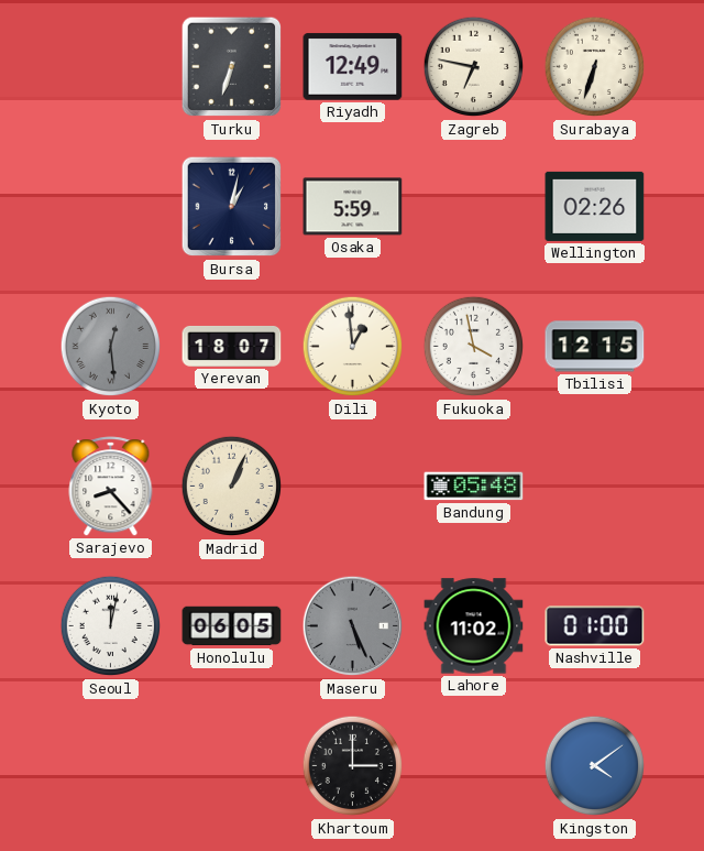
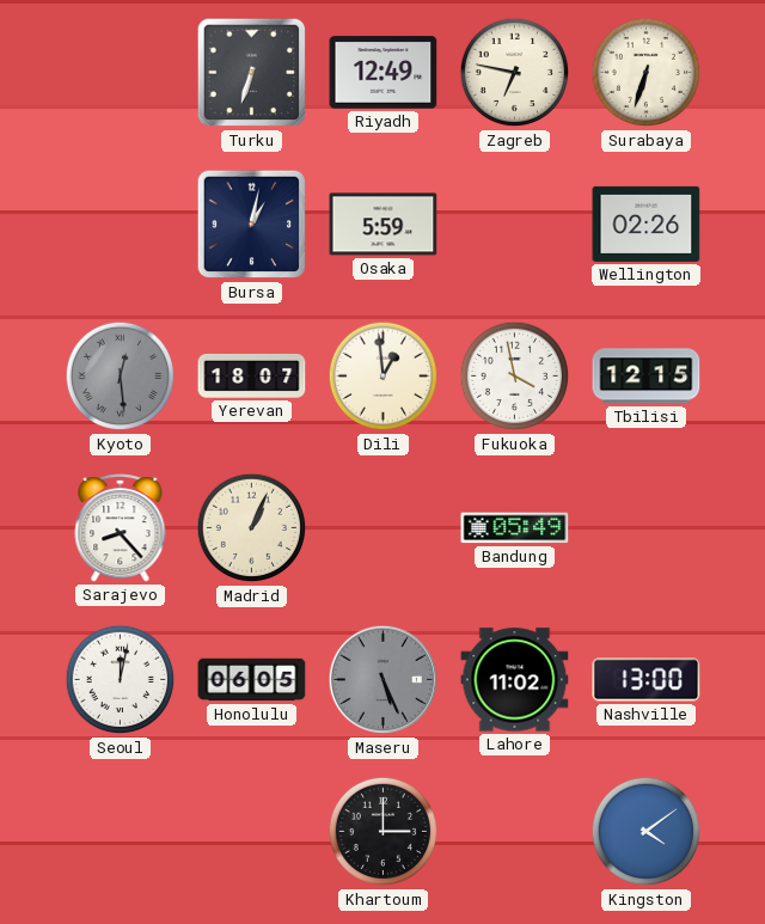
Bandung: 05:48 -> 05:49
Nashville: 01:00 -> 13:00
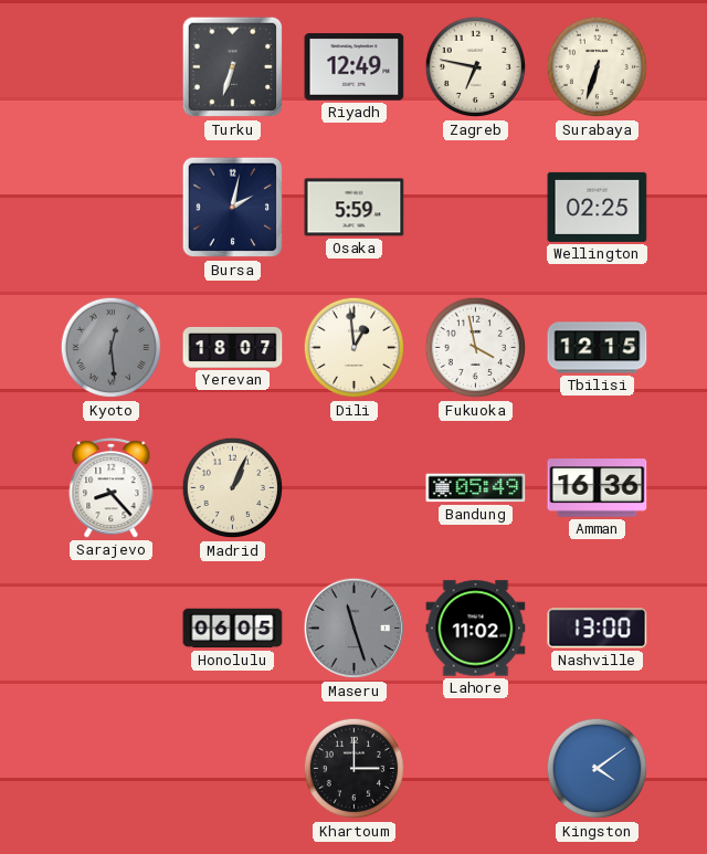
Bursa: 1:02 -> 2:02
Wellington: 02:26 -> 02:25
Amman: none -> 16:36
Seoul: 12:02 -> none
Maseru: 5:26 -> 11:27
